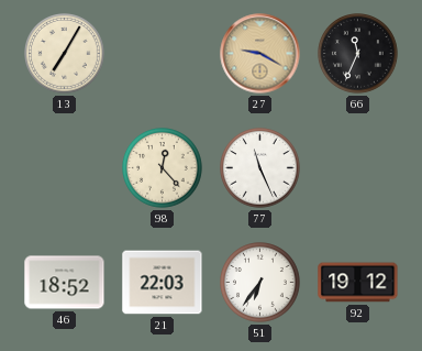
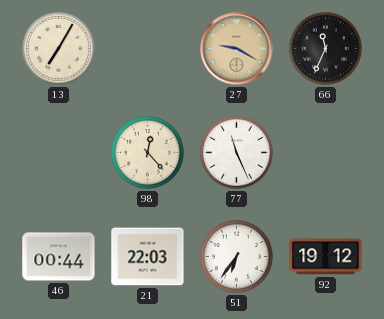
46: 18:52 -> 00:44
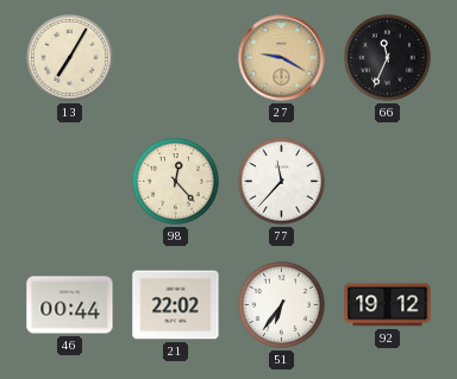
77: 11:26 -> 11:37
21: 22:03 -> 22:02
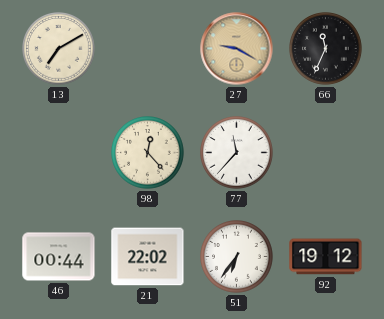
13: 7:05 -> 7:10
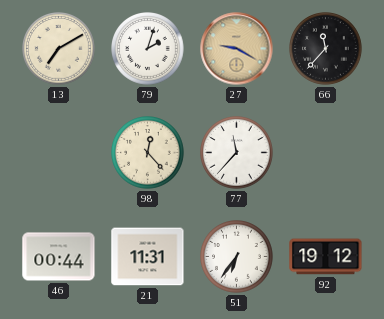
79: none -> 2:03
66: 11:34 -> 11:37
21: 22:02 -> 11:31
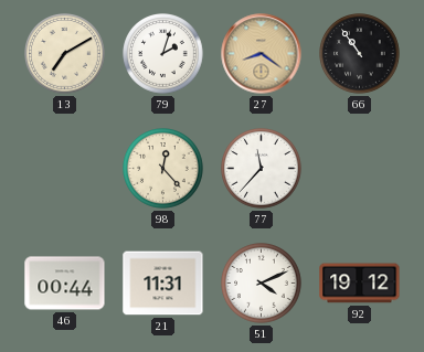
27: 9:20 -> 8:21
66: 11:37 -> 10:54
51: 6:36 -> 4:11
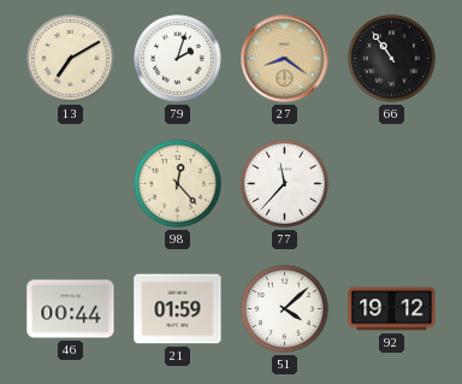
21: 11:31 -> 01:59
51: 4:11 -> 4:08
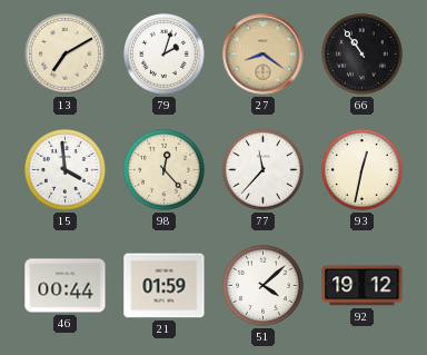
15: none -> 3:59
93: none -> 12:32
